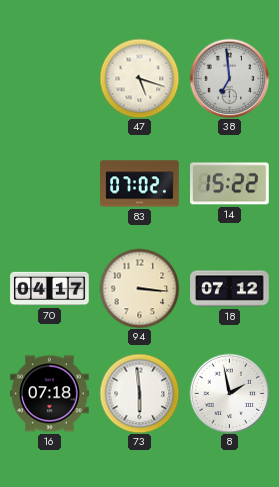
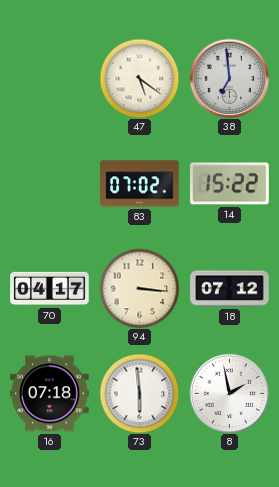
47: 5:18 -> 5:21
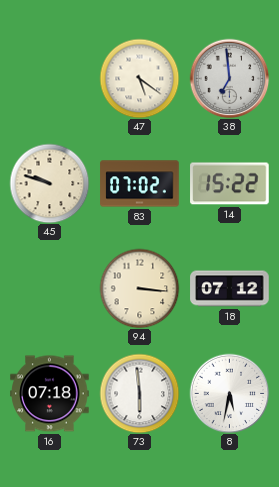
45: none -> 9:48
70: 04:17 -> none
8: 1:58 -> 5:32
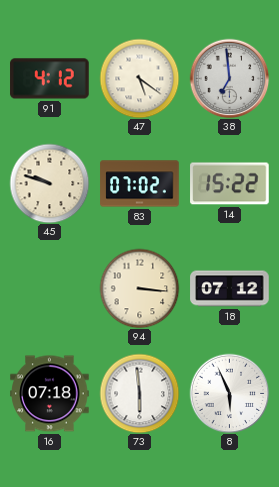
91: none -> 4:12
8: 5:32 -> 5:56
